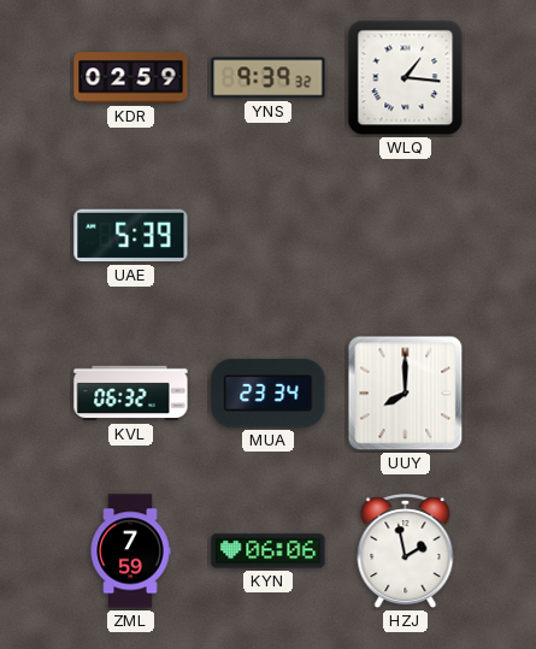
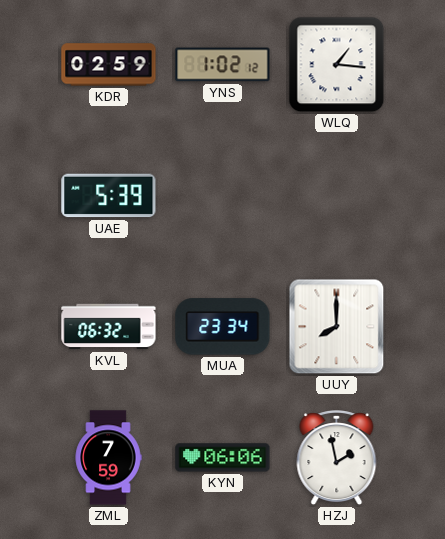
YNS: 9:39 -> 1:02
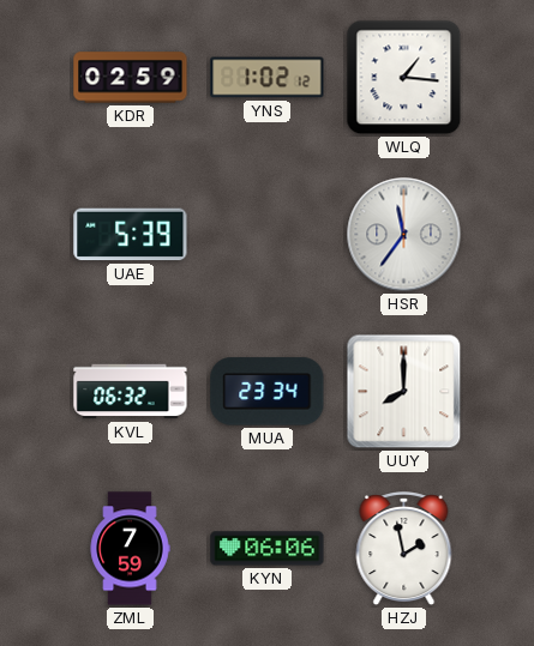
HSR: none -> 11:36
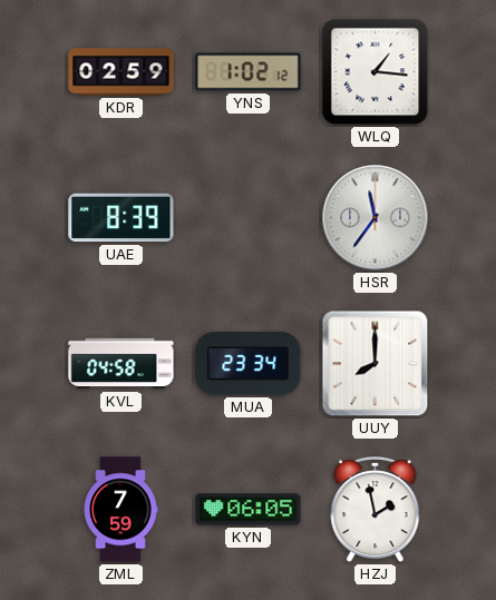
UAE: 5:39 -> 8:39
KVL: 06:32 -> 04:58
KYN: 06:06 -> 06:05
